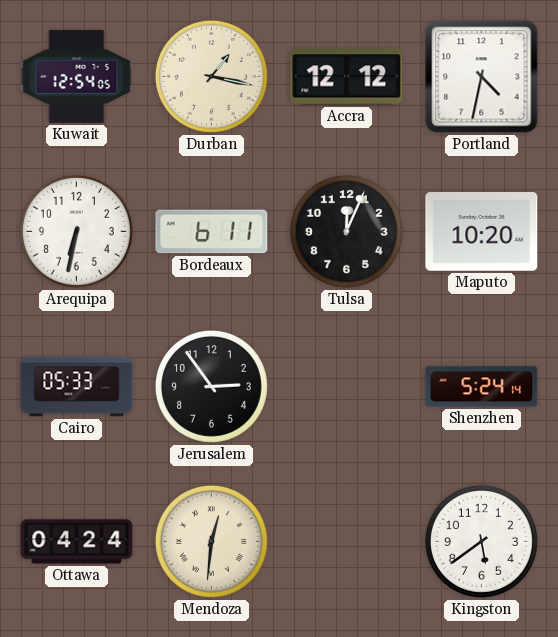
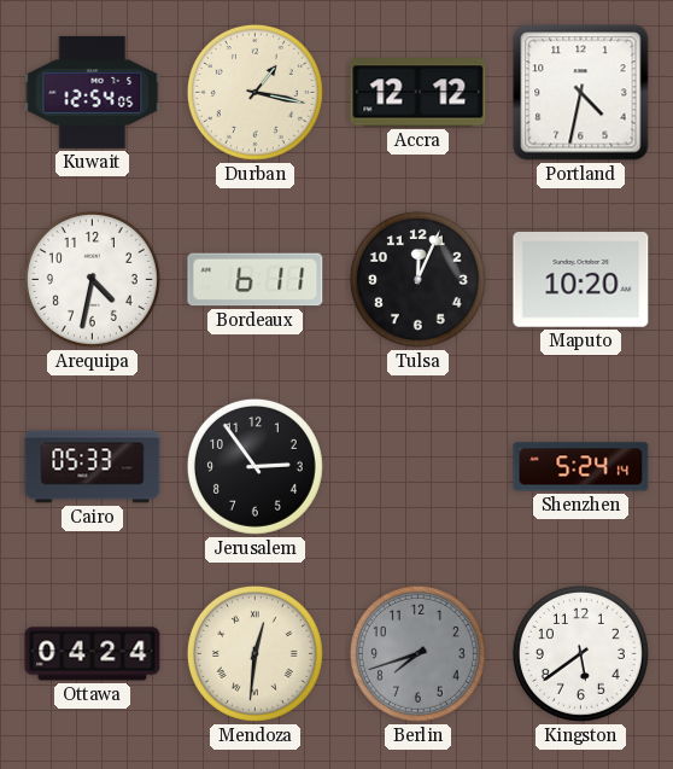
Arequipa: 6:32 -> 4:32
Berlin: none -> 7:42
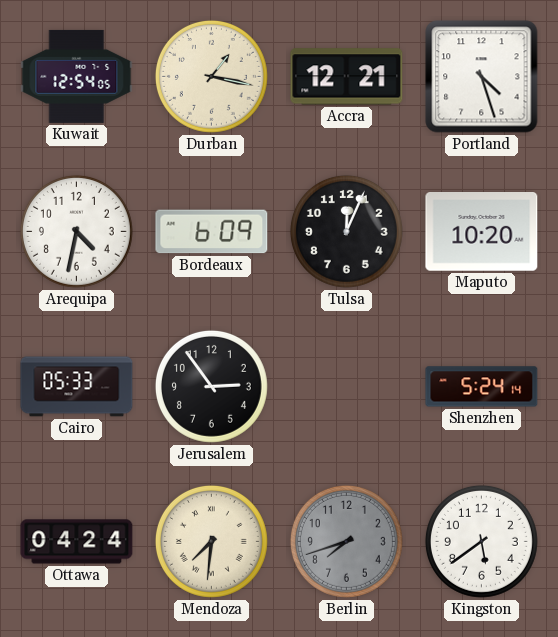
Accra: 12:12 -> 12:21
Portland: 4:32 -> 4:27
Bordeaux: 6:11 -> 6:09
Mendoza: 12:31 -> 7:31
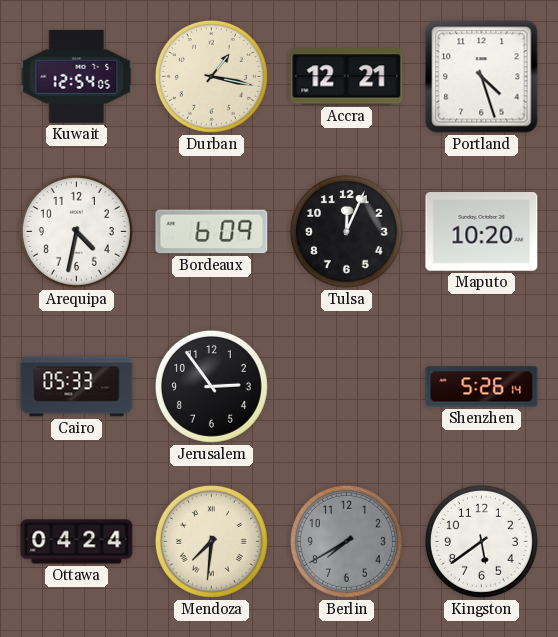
Shenzhen: 5:24 -> 5:26
Berlin: 7:42 -> 7:40
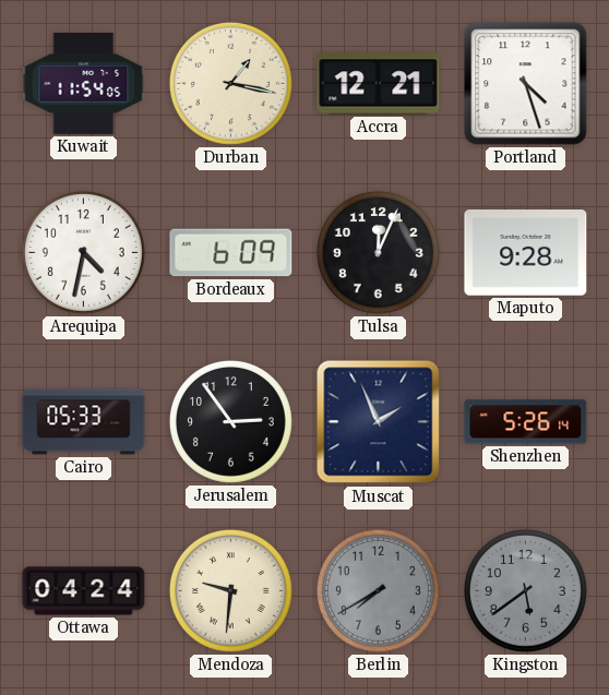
Kuwait: 12:54 -> 11:54
Maputo: 10:20 -> 9:28
Muscat: none -> 1:56
Mendoza: 7:31 -> 9:31
Kingston dial: white -> grey
